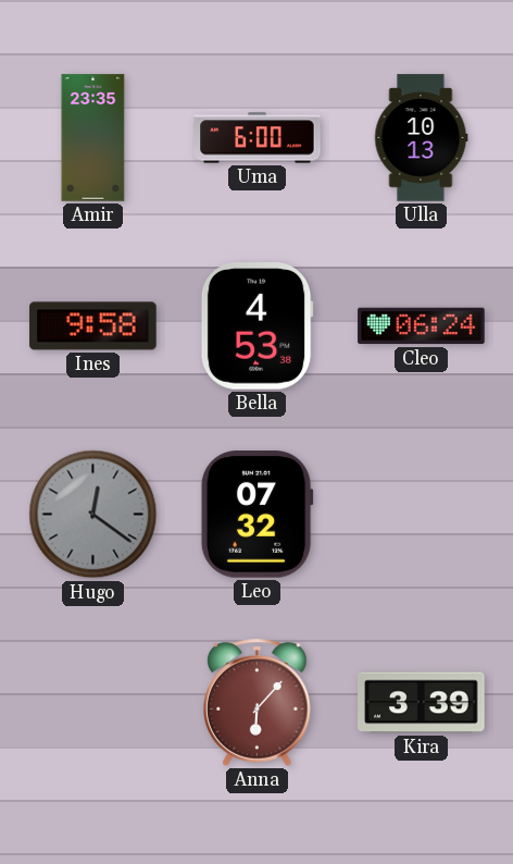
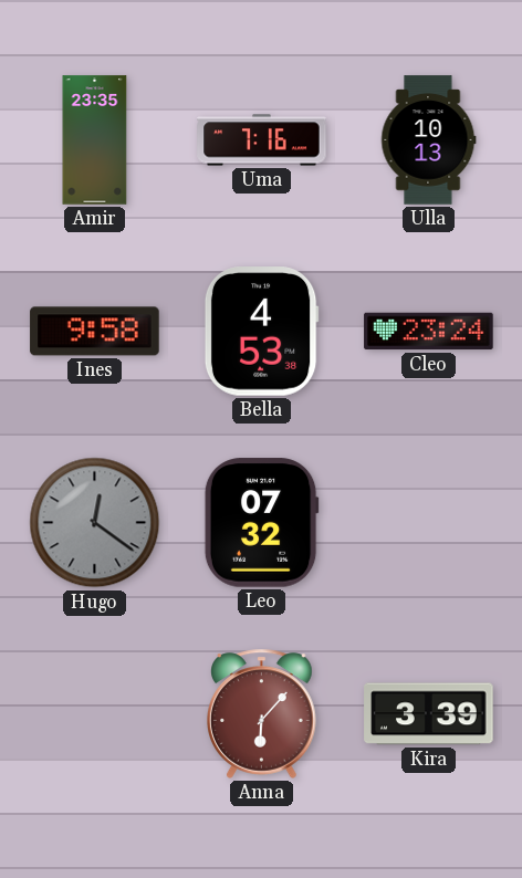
Uma: 6:00 -> 7:16
Cleo: 06:24 -> 23:24
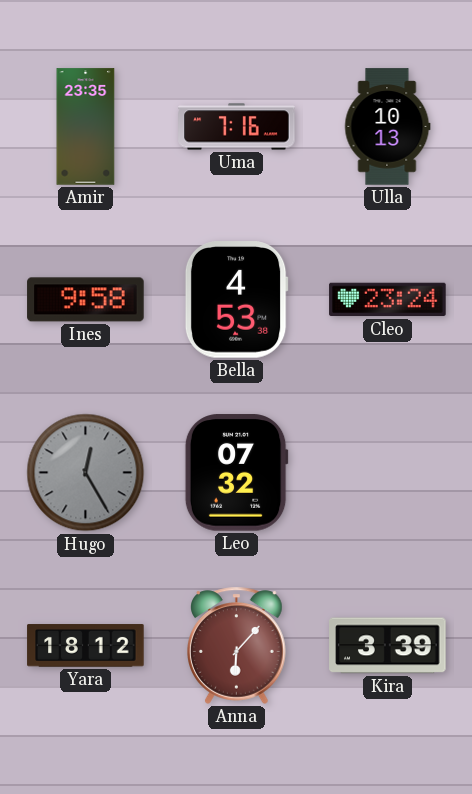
Hugo: 12:21 -> 12:25
Yara: none -> 18:12
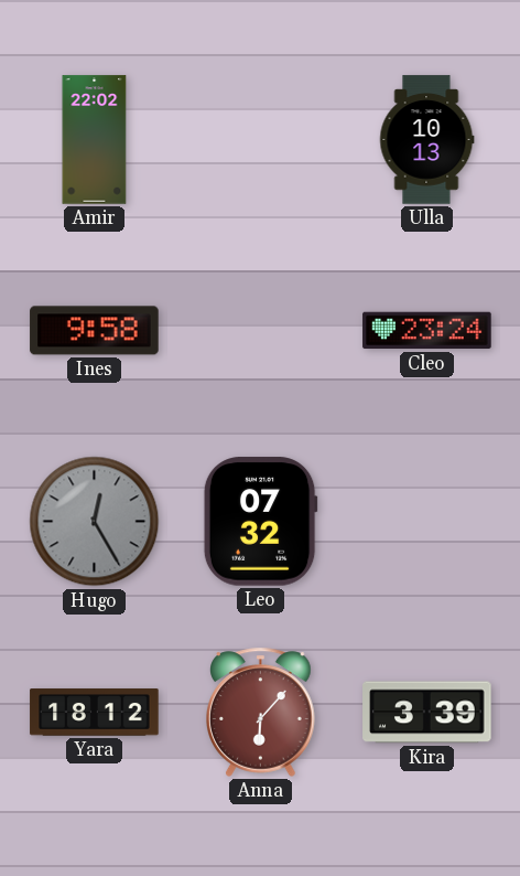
Amir: 23:35 -> 22:02
Uma: 7:16 -> none
Bella: 4:53 -> none
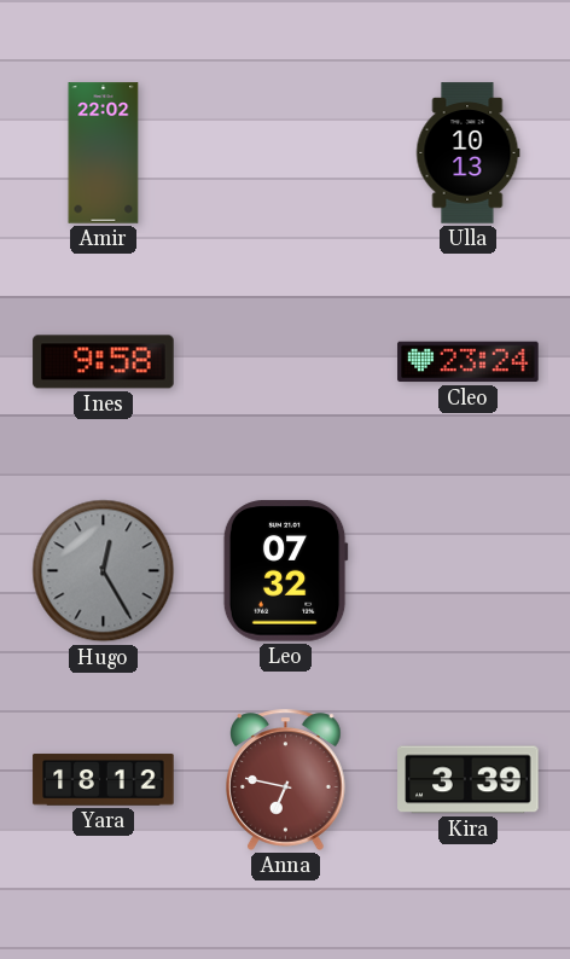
Anna: 6:07 -> 6:47
